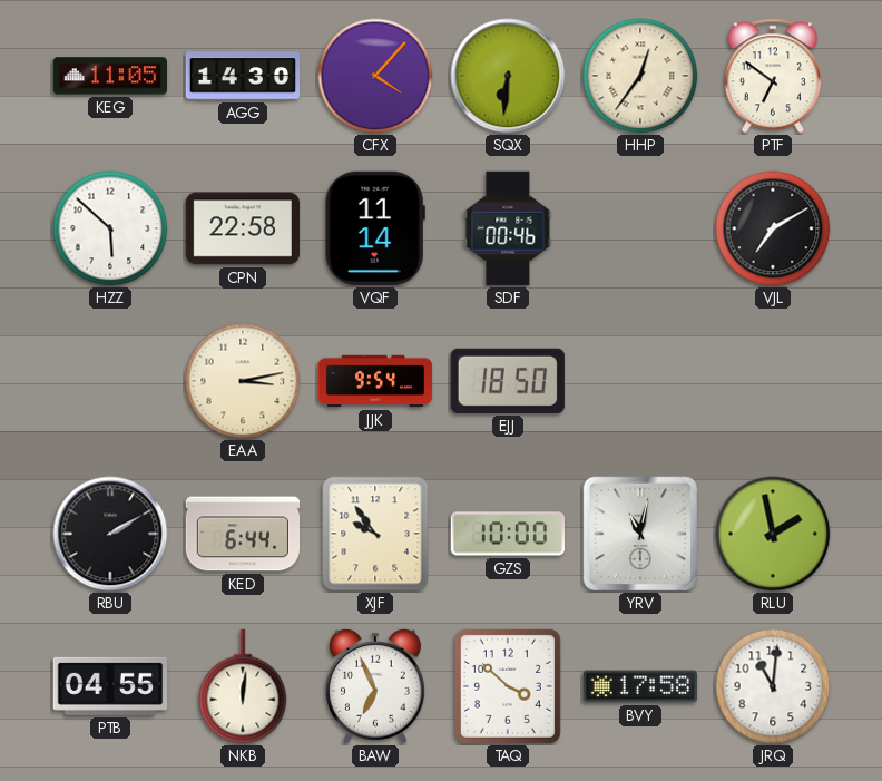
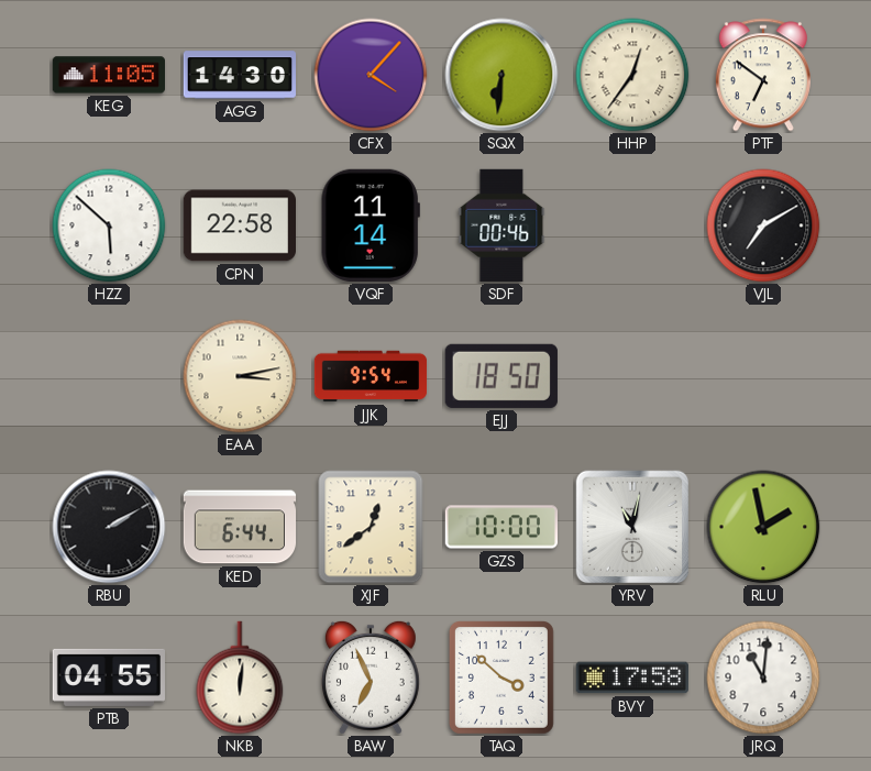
XJF: 9:54 -> 12:39
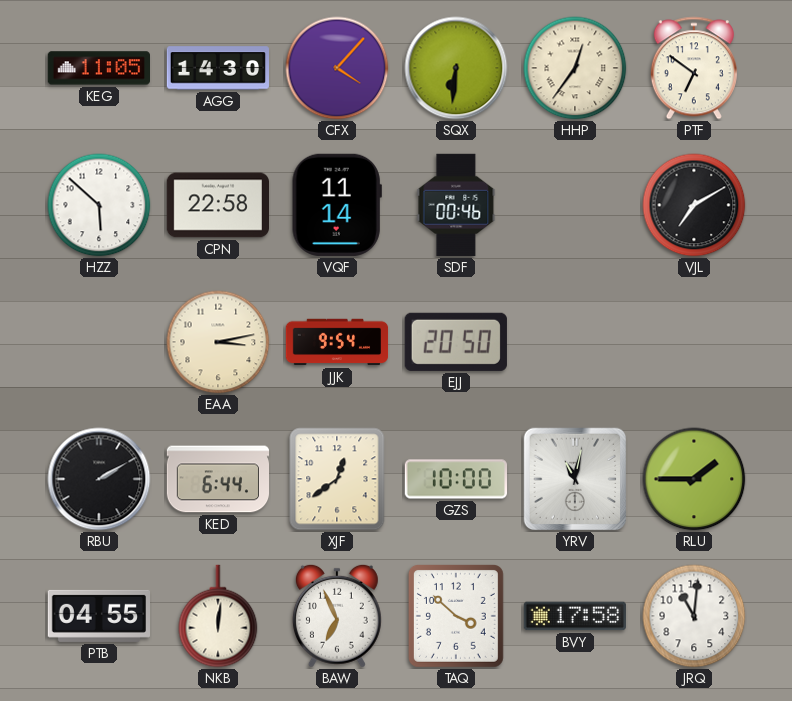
EJJ: 18:50 -> 20:50
RLU: 1:58 -> 1:45
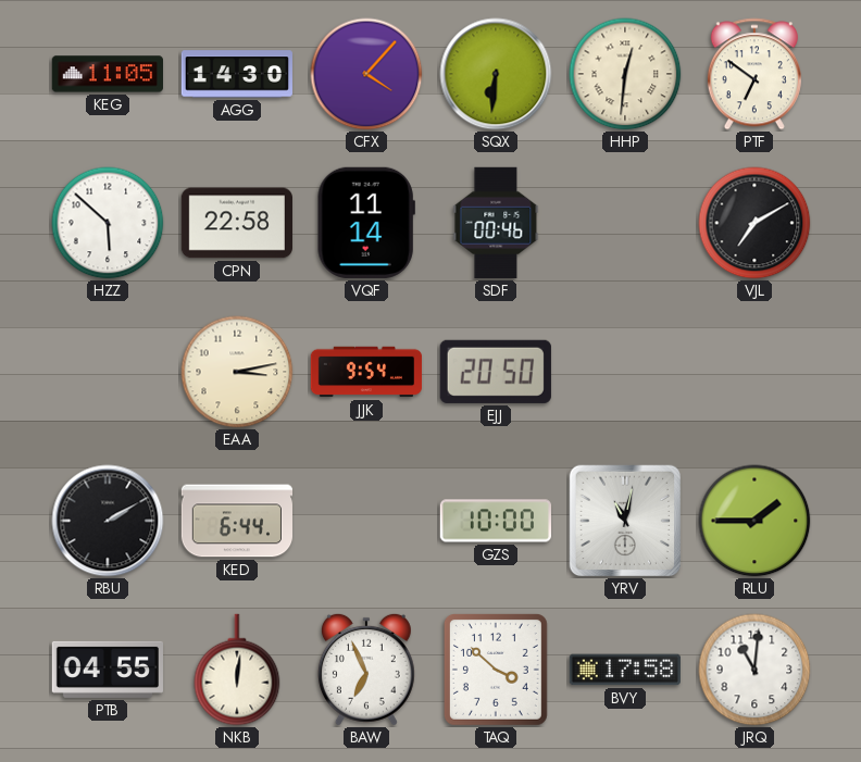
HHP: 12:36 -> 12:31
XJF: 12:39 -> none
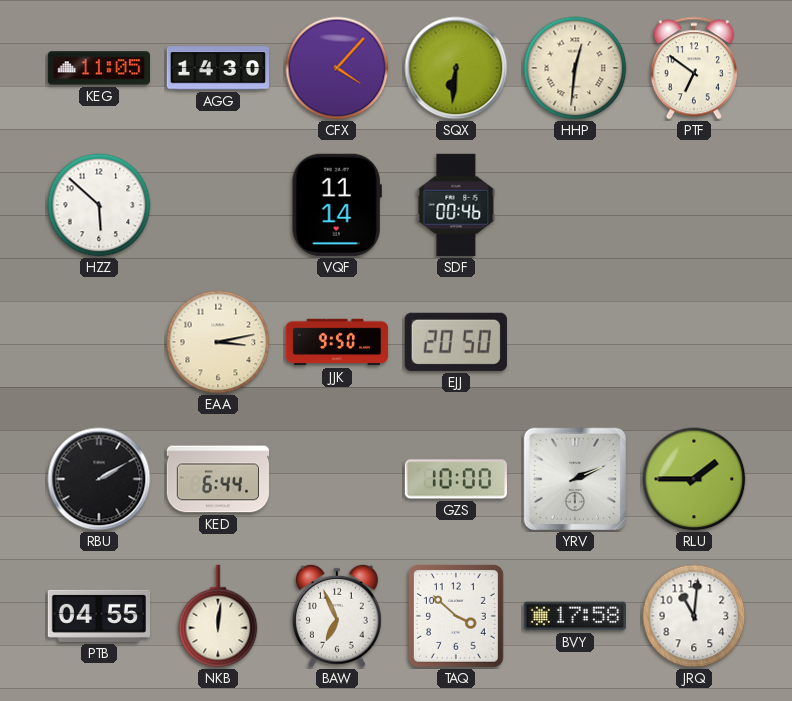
CPN: 22:58 -> none
VJL: 7:10 -> none
JJK: 9:54 -> 9:50
YRV: 11:02 -> 2:11
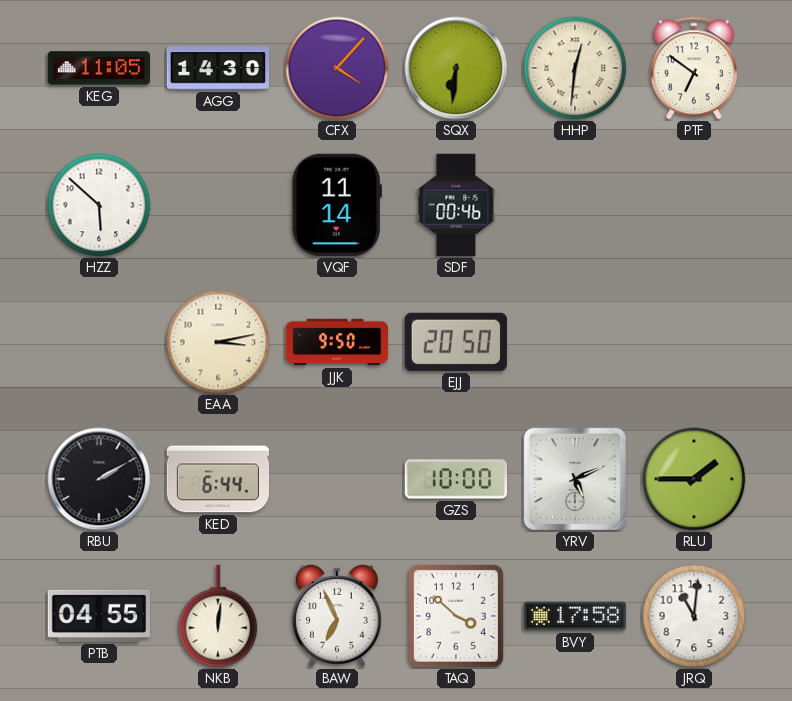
YRV: 2:11 -> 5:11
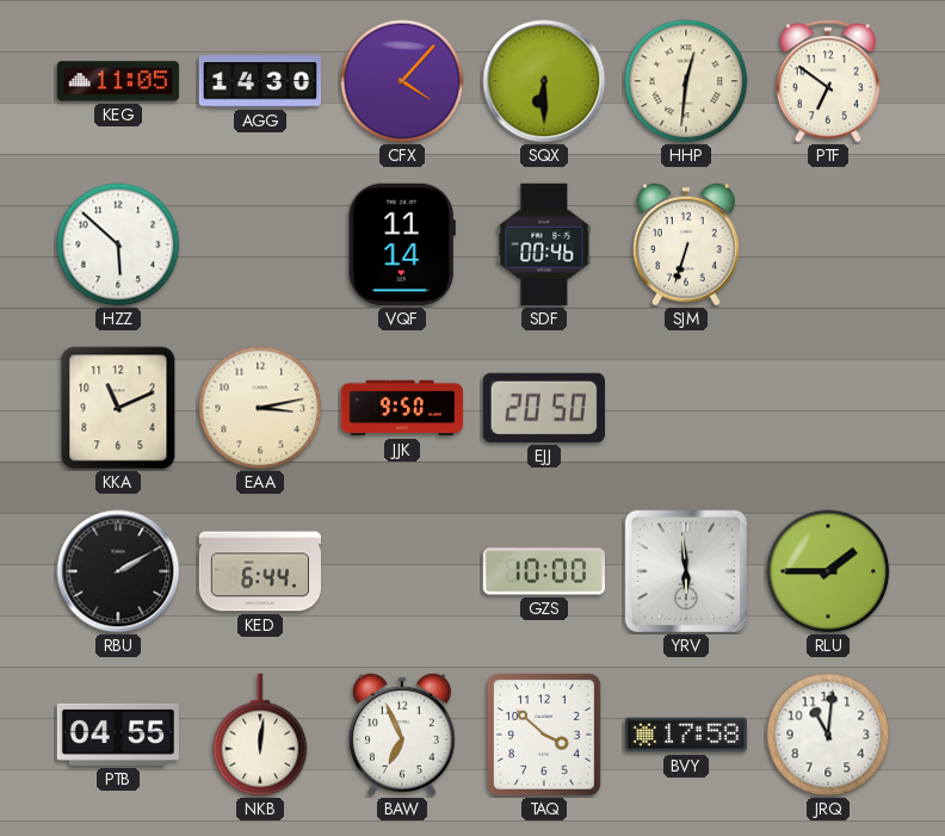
SQX: 6:31 -> 6:30
SJM: none -> 6:33
KKA: none -> 11:11
YRV: 5:11 -> 5:59
